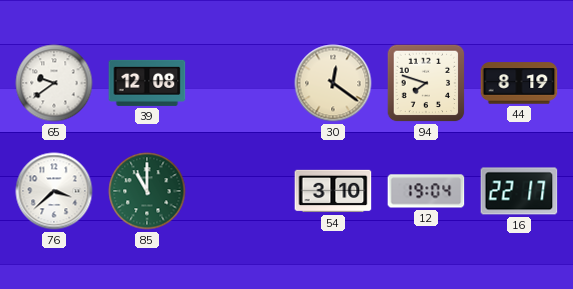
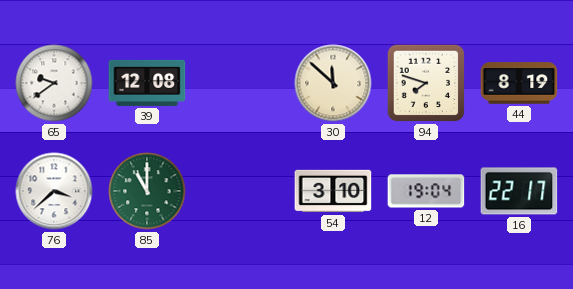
30: 12:21 -> 11:52
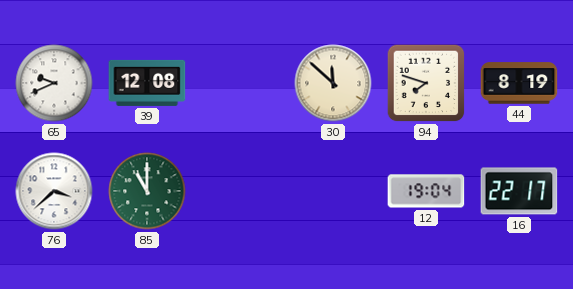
65: 9:39 -> 9:41
54: 3:10 -> none
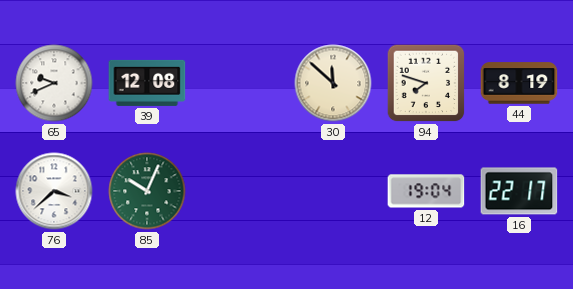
85: 11:00 -> 10:04
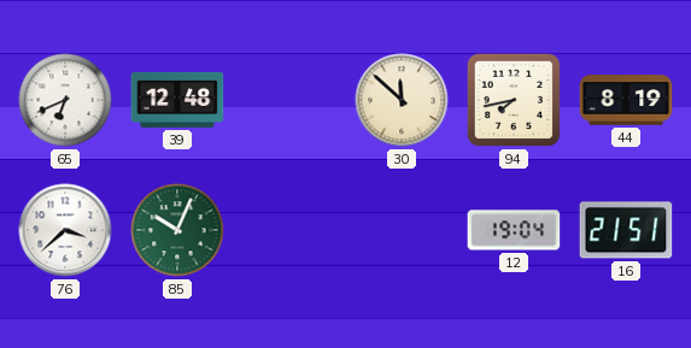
65: 9:41 -> 6:41
39: 12:08 -> 12:48
94: 7:48 -> 7:43
16: 22:17 -> 21:51
